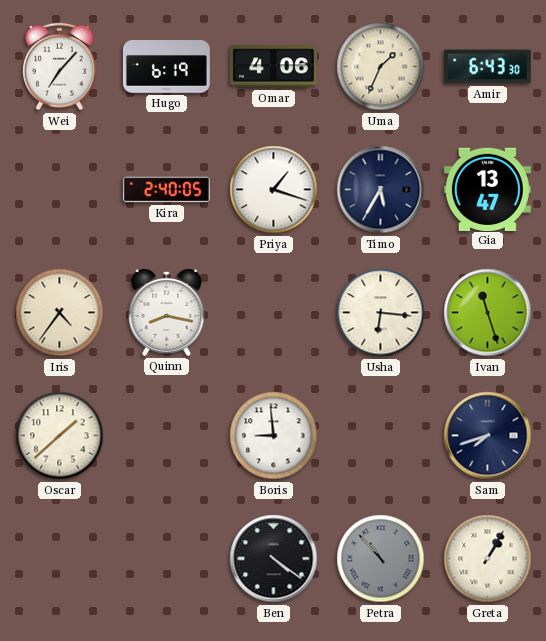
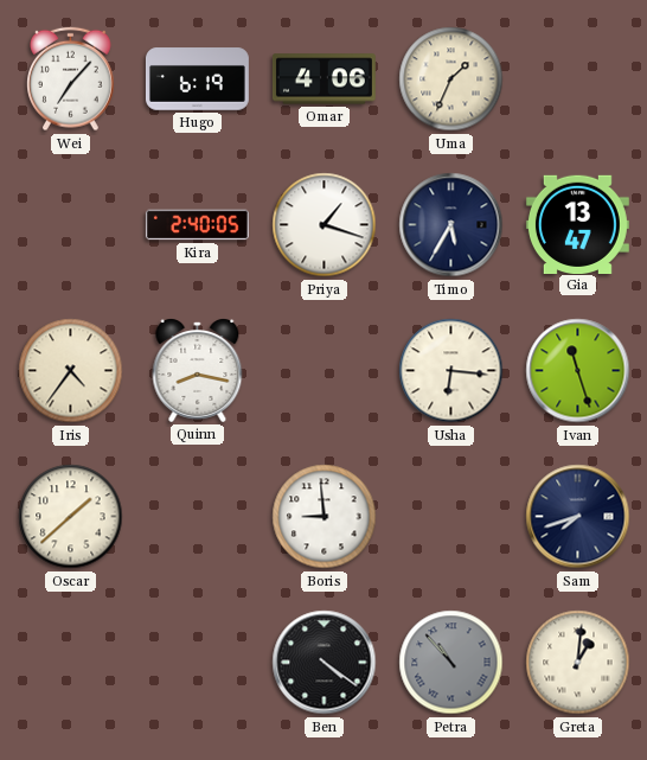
Amir: 6:43 -> none
Greta: 1:05 -> 1:01
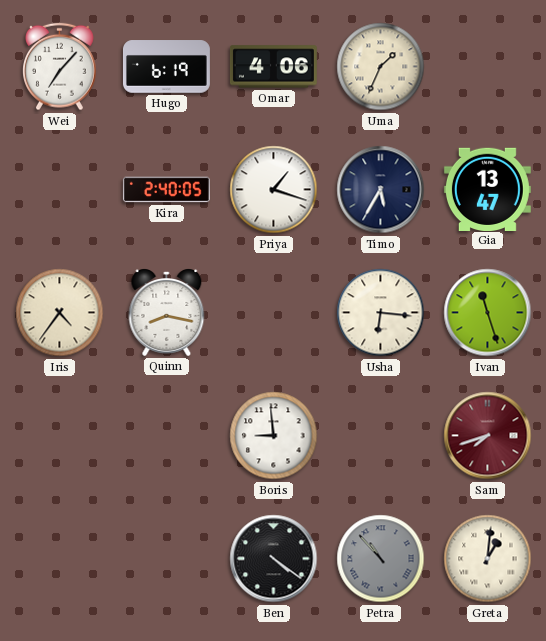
Oscar: 1:38 -> none
Sam dial: navy -> burgundy
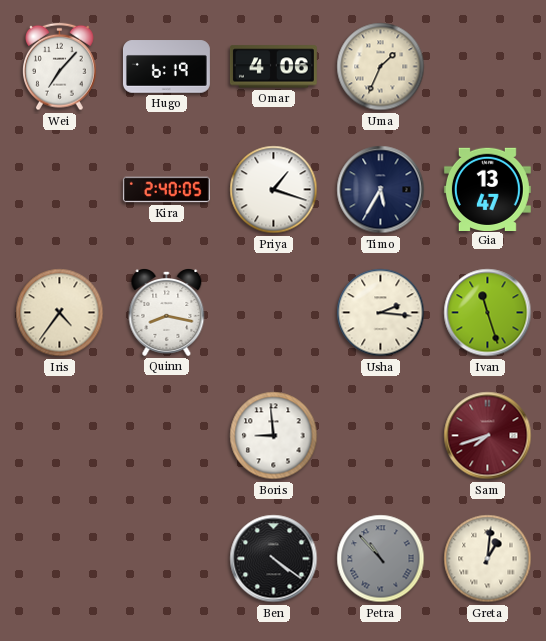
Usha: 6:16 -> 2:16
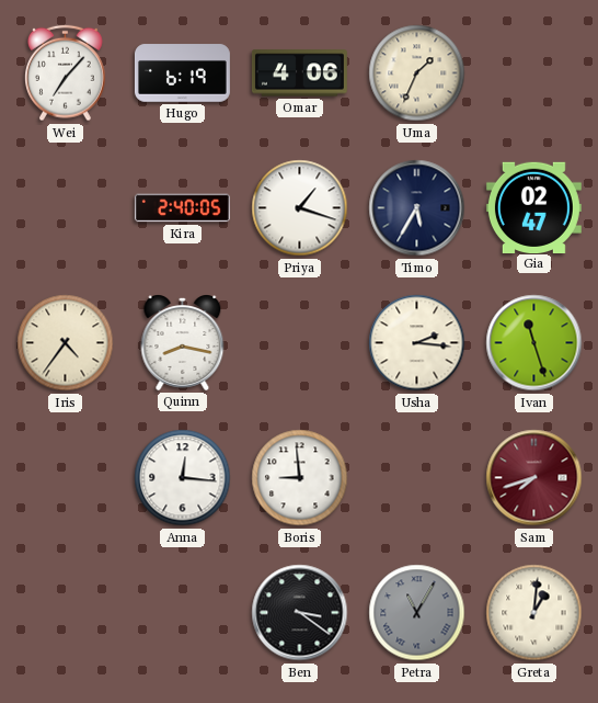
Gia: 13:47 -> 02:47
Anna: none -> 12:16
Ben: 4:21 -> 3:21
Petra: 10:53 -> 11:05
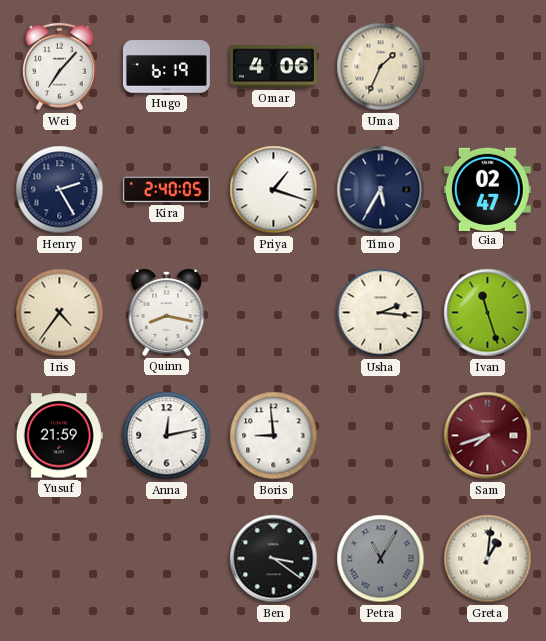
Henry: none -> 2:25
Yusuf: none -> 21:59
Anna: 12:16 -> 12:13
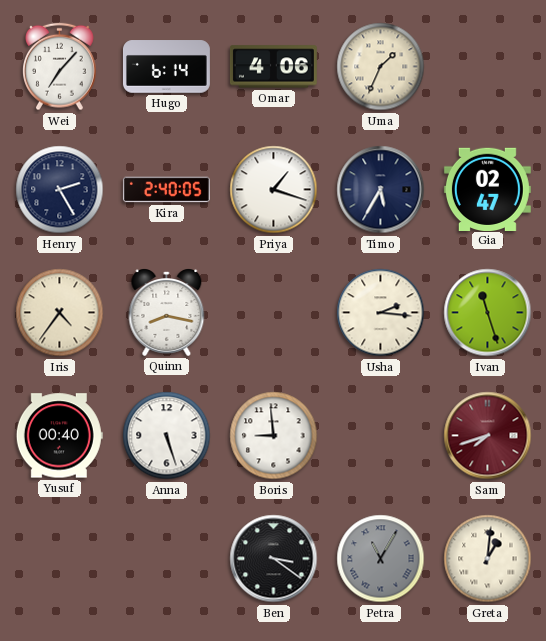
Hugo: 6:19 -> 6:14
Yusuf: 21:59 -> 00:40
Anna: 12:13 -> 5:27
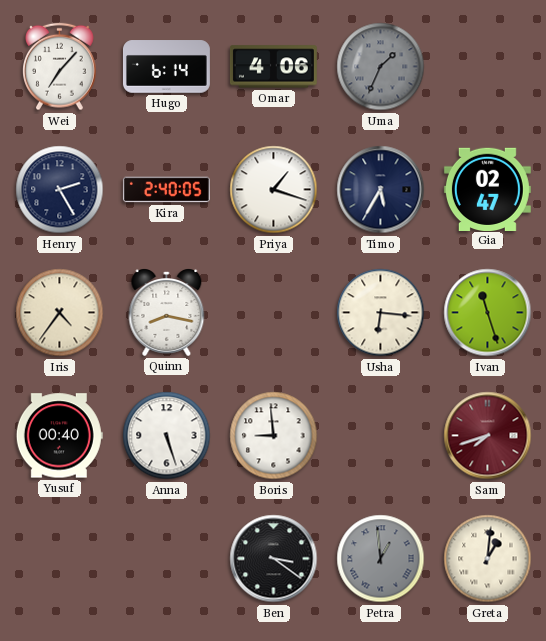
Uma dial: cream -> grey
Usha: 2:16 -> 6:16
Petra: 11:05 -> 12:59
